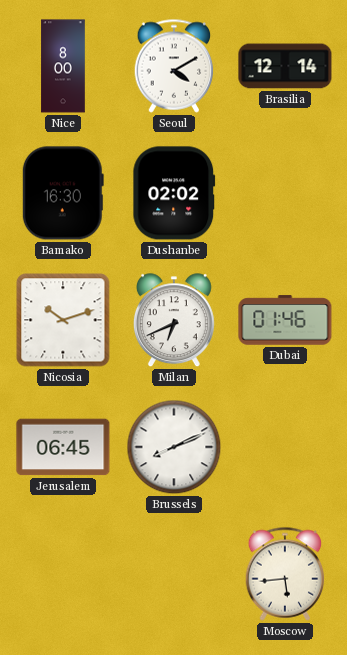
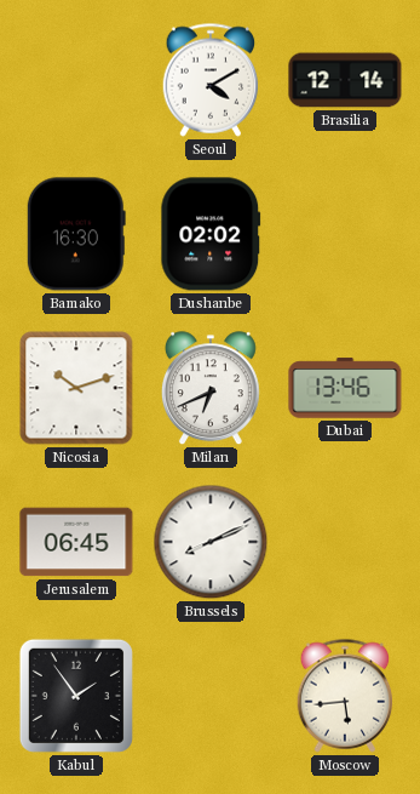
Nice: 8:00 -> none
Dubai: 01:46 -> 13:46
Kabul: none -> 1:54
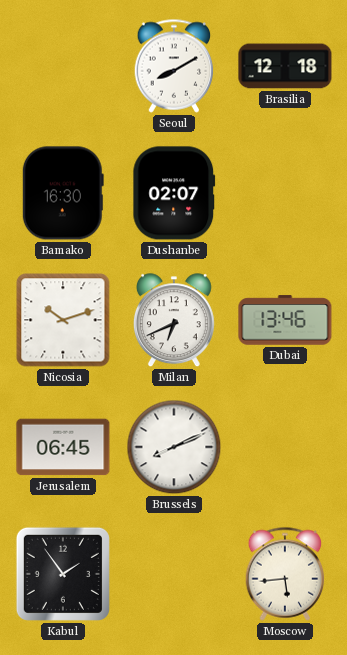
Seoul: 4:10 -> 8:10
Brasilia: 12:14 -> 12:18
Dushanbe: 02:02 -> 02:07
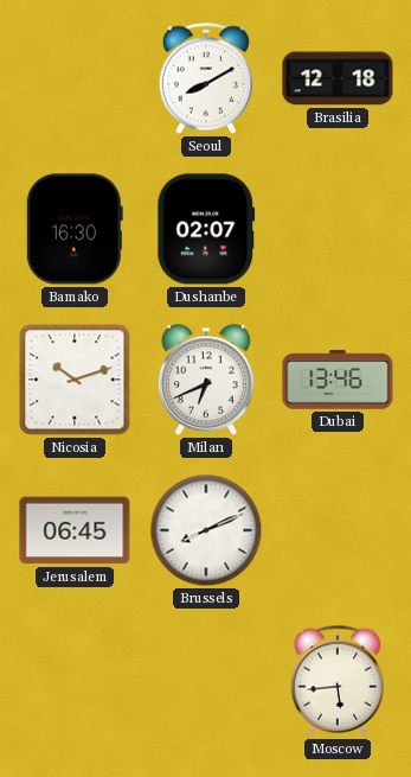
Kabul: 1:54 -> none
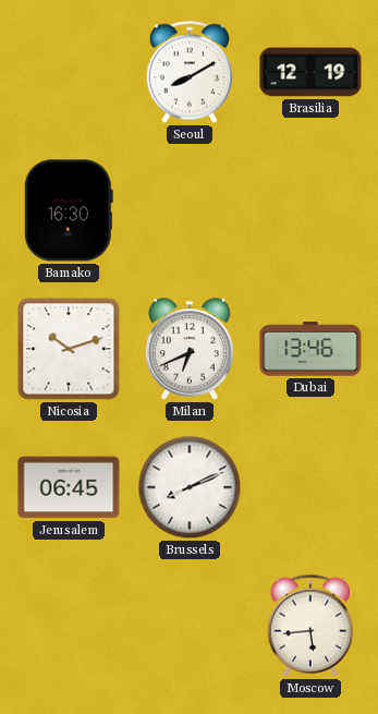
Brasilia: 12:18 -> 12:19
Dushanbe: 02:07 -> none
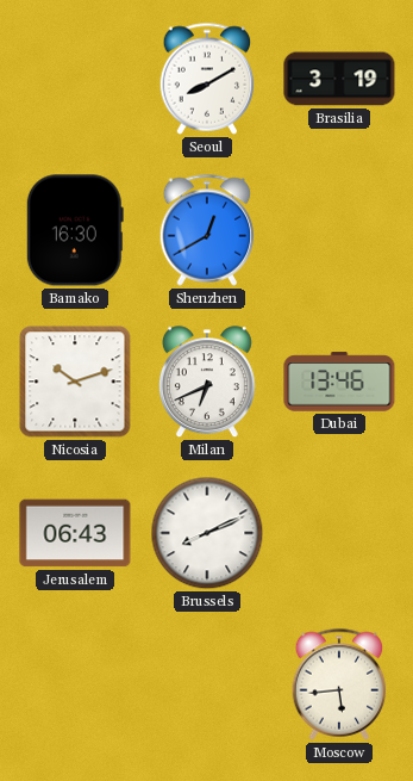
Brasilia: 12:19 -> 3:19
Shenzhen: none -> 12:40
Jerusalem: 06:45 -> 06:43
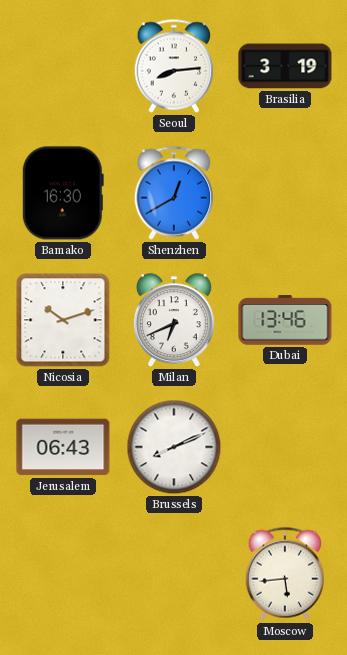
Seoul: 8:10 -> 8:14
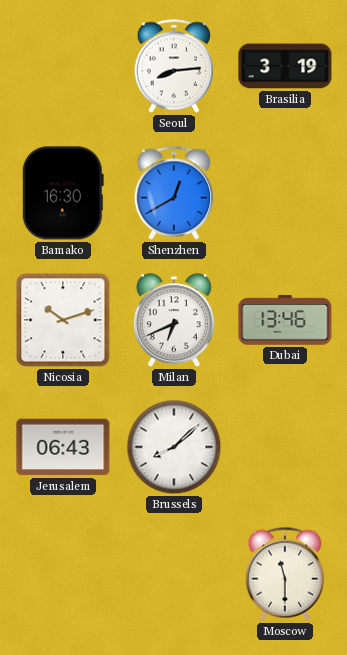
Brussels: 8:11 -> 8:08
Moscow: 5:44 -> 11:30
